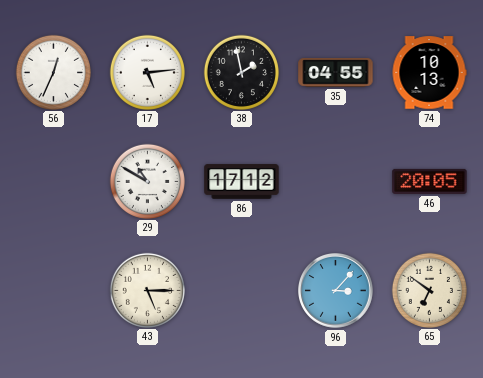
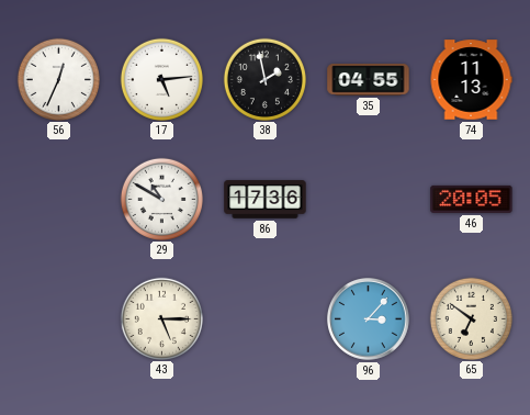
74: 10:13 -> 11:13
86: 17:12 -> 17:36
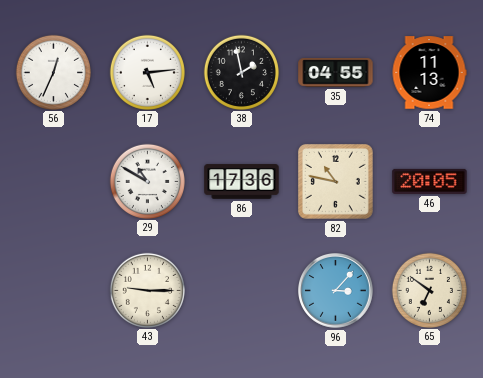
82: none -> 10:47
43: 5:15 -> 9:15
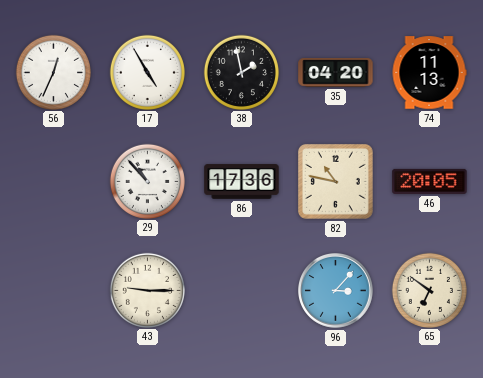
17: 5:14 -> 4:55
35: 04:55 -> 04:20
29: 10:50 -> 10:53
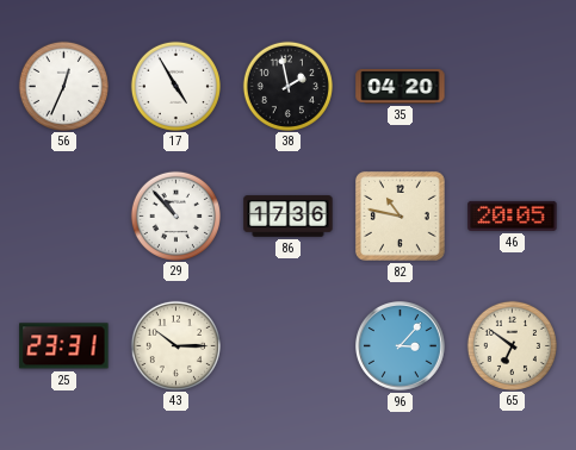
74: 11:13 -> none
25: none -> 23:31
43: 9:15 -> 10:15
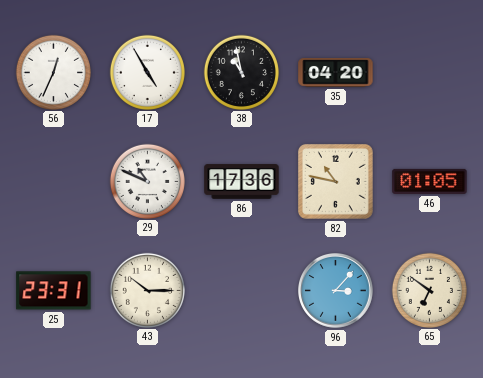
38: 1:58 -> 10:58
29: 10:53 -> 10:49
46: 20:05 -> 01:05
